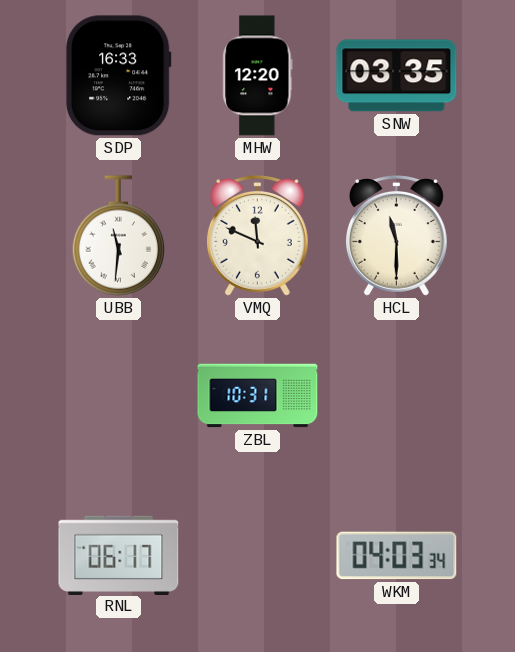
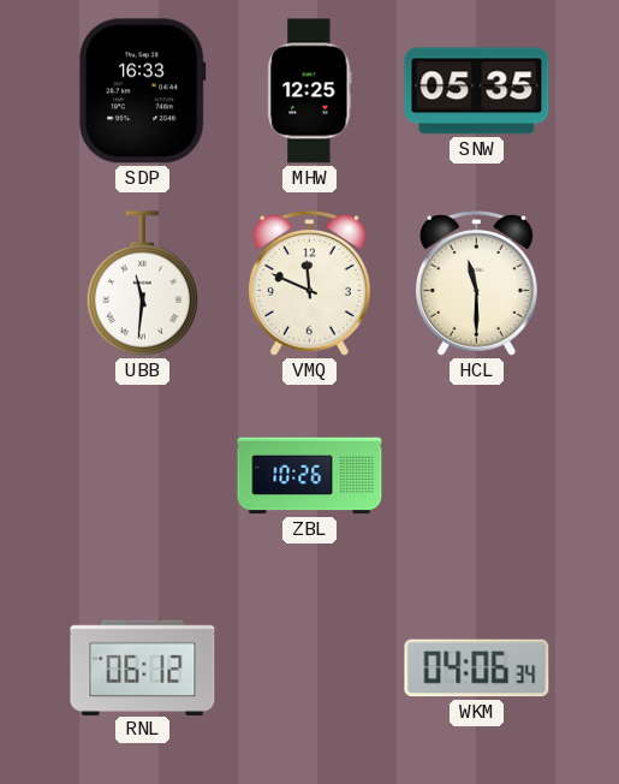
MHW: 12:20 -> 12:25
SNW: 03:35 -> 05:35
ZBL: 10:31 -> 10:26
RNL: 06:17 -> 06:12
WKM: 04:03 -> 04:06
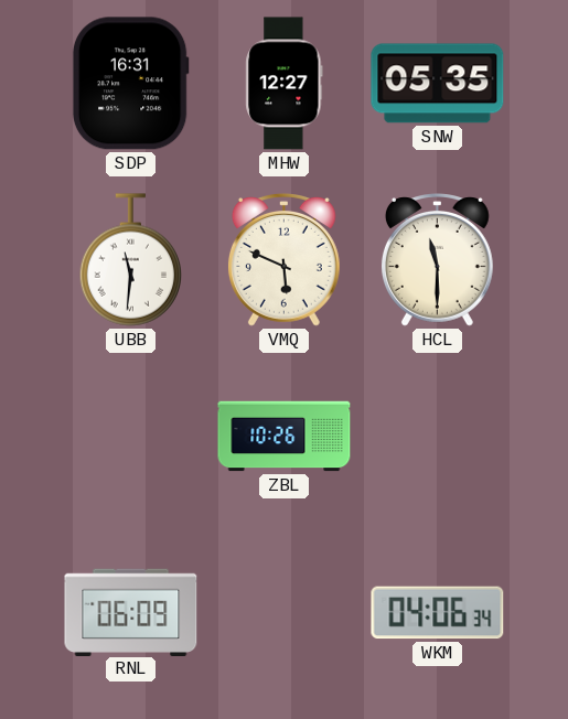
SDP: 16:33 -> 16:31
MHW: 12:25 -> 12:27
VMQ: 11:49 -> 5:49
RNL: 06:12 -> 06:09
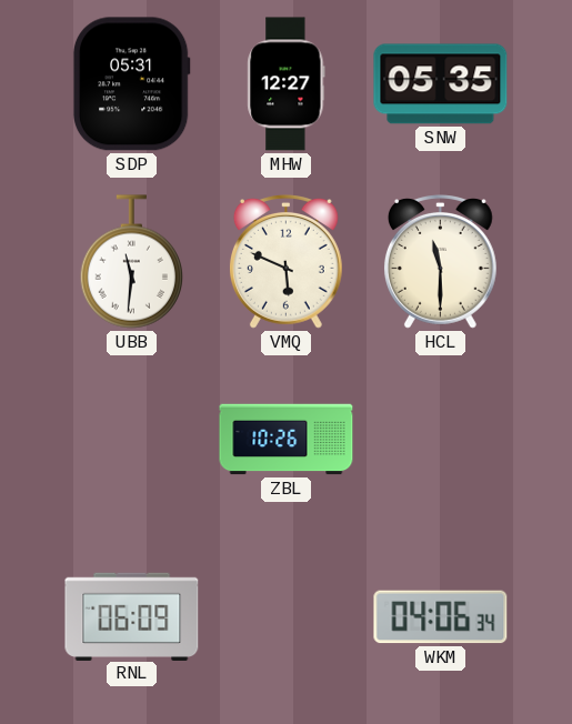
SDP: 16:31 -> 05:31
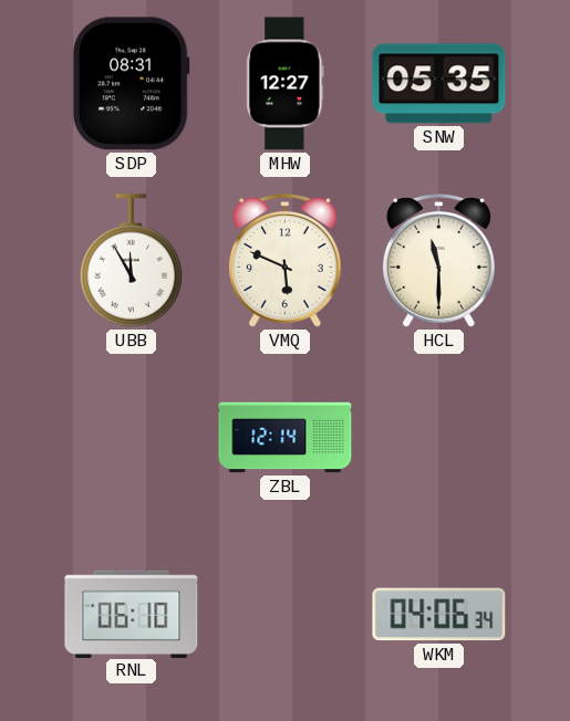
SDP: 05:31 -> 08:31
UBB: 11:31 -> 11:55
ZBL: 10:26 -> 12:14
RNL: 06:09 -> 06:10
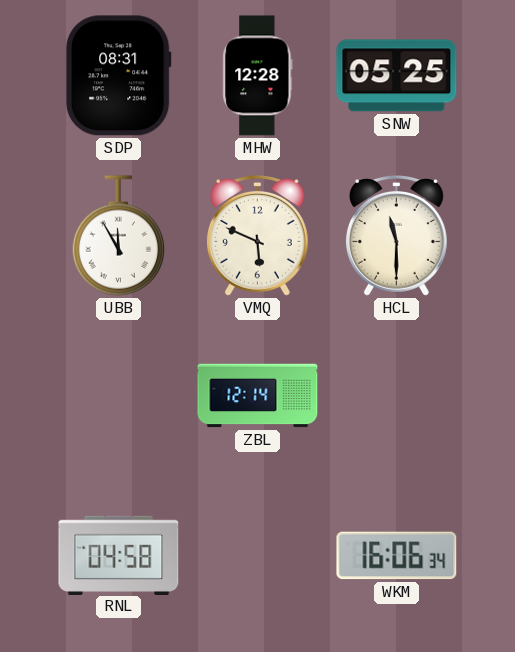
MHW: 12:27 -> 12:28
SNW: 05:35 -> 05:25
RNL: 06:10 -> 04:58
WKM: 04:06 -> 16:06
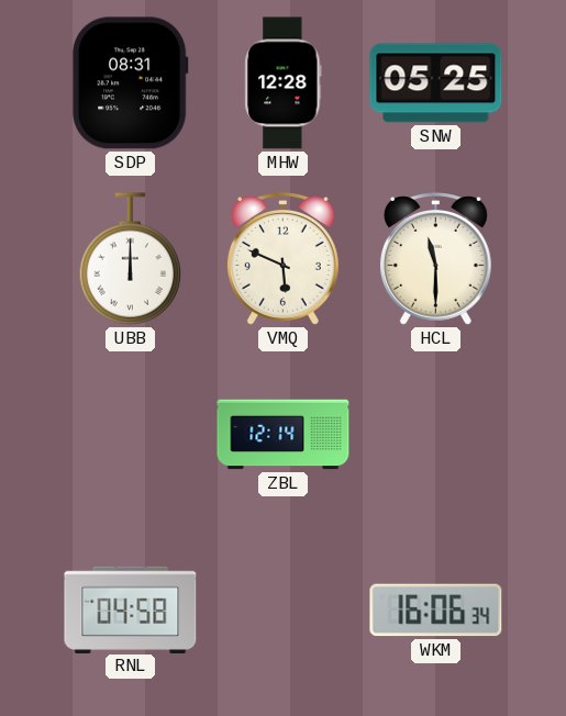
UBB: 11:55 -> 12:00
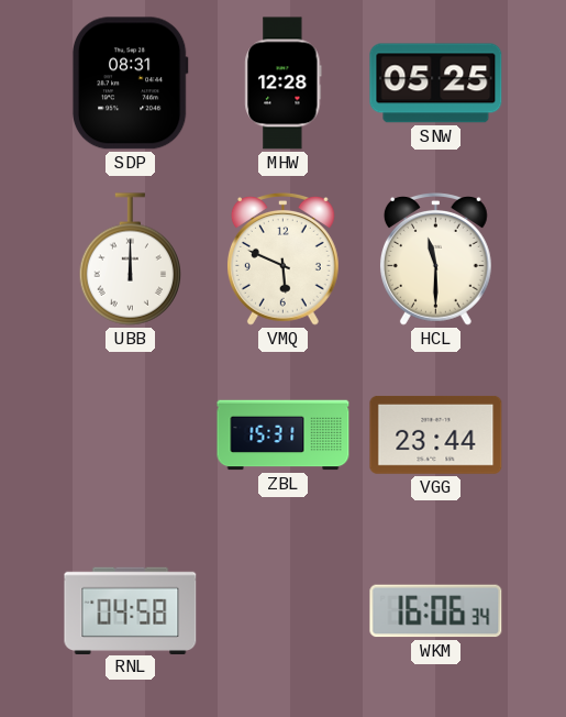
ZBL: 12:14 -> 15:31
VGG: none -> 23:44
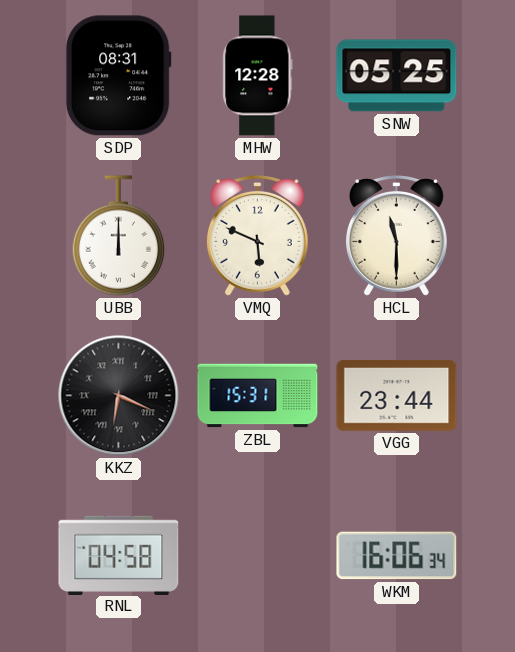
KKZ: none -> 6:19
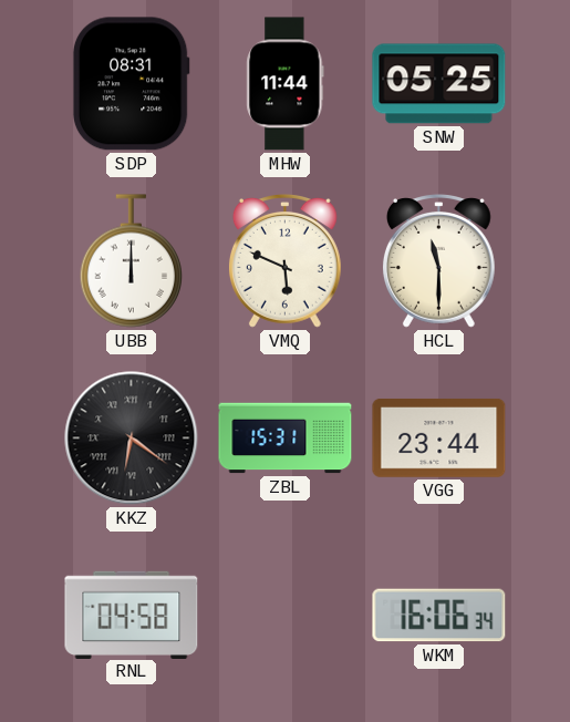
MHW: 12:28 -> 11:44
KKZ: 6:19 -> 6:21
